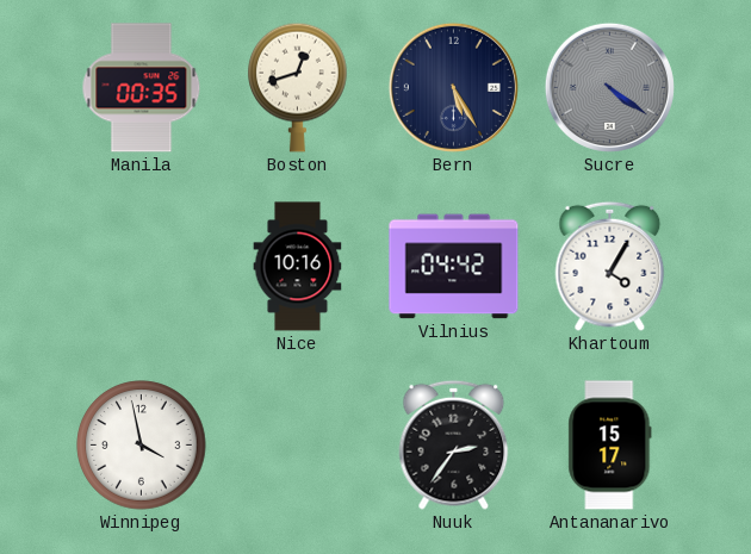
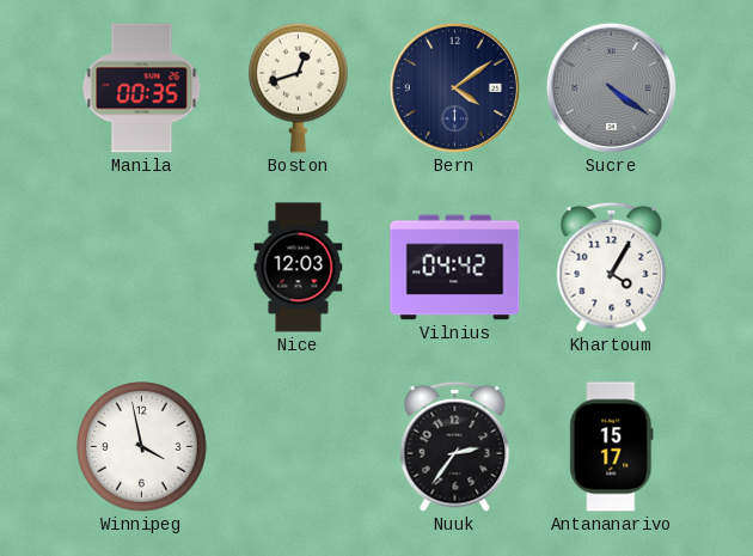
Bern: 5:25 -> 4:09
Nice: 10:16 -> 12:03
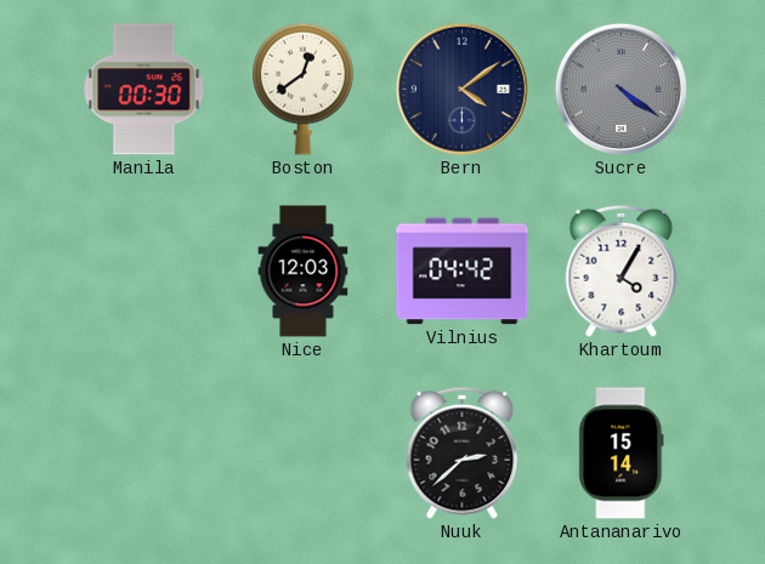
Manila: 00:35 -> 00:30
Boston: 12:42 -> 12:39
Winnipeg: 3:58 -> none
Nuuk: 2:36 -> 2:38
Antananarivo: 15:17 -> 15:14
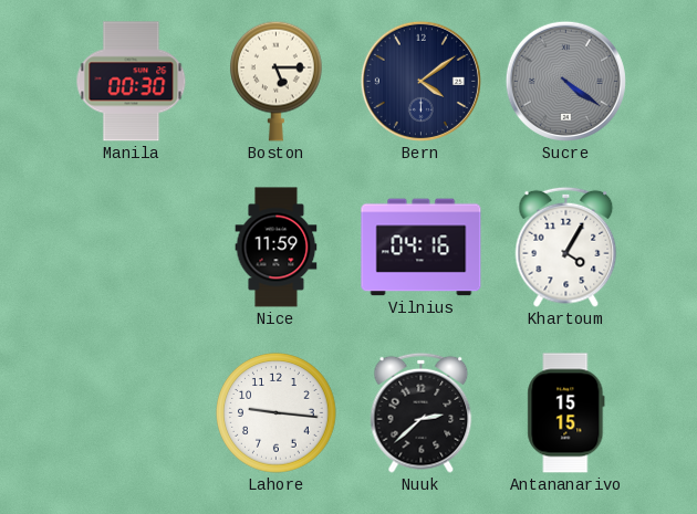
Boston: 12:39 -> 5:15
Nice: 12:03 -> 11:59
Vilnius: 04:42 -> 04:16
Lahore: none -> 9:16
Antananarivo: 15:14 -> 15:15
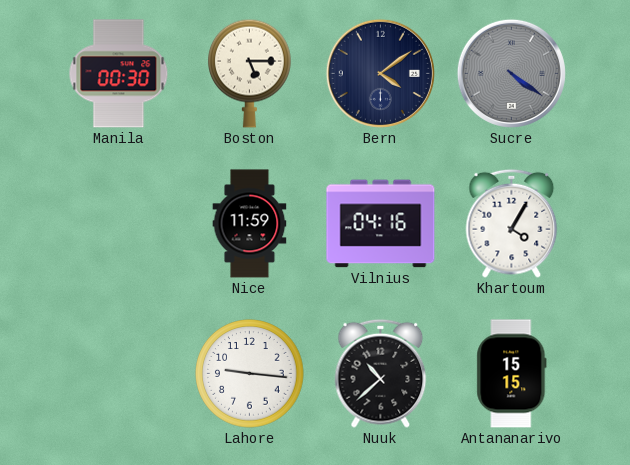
Nuuk: 2:38 -> 10:38
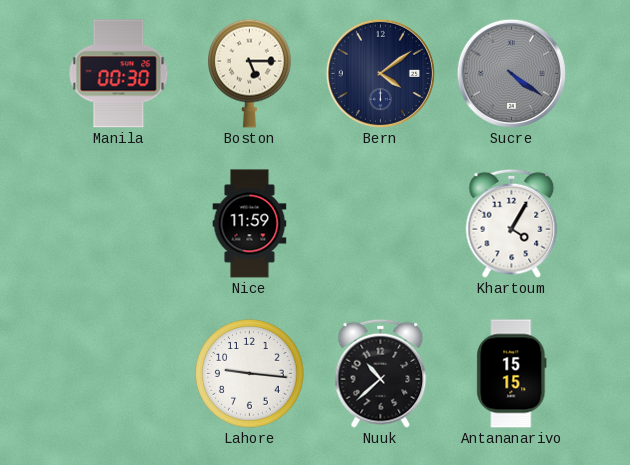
Vilnius: 04:16 -> none
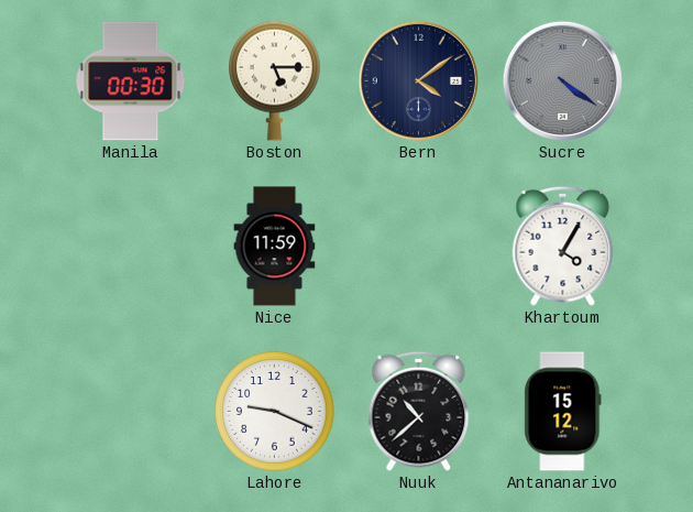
Lahore: 9:16 -> 9:19
Antananarivo: 15:15 -> 15:12
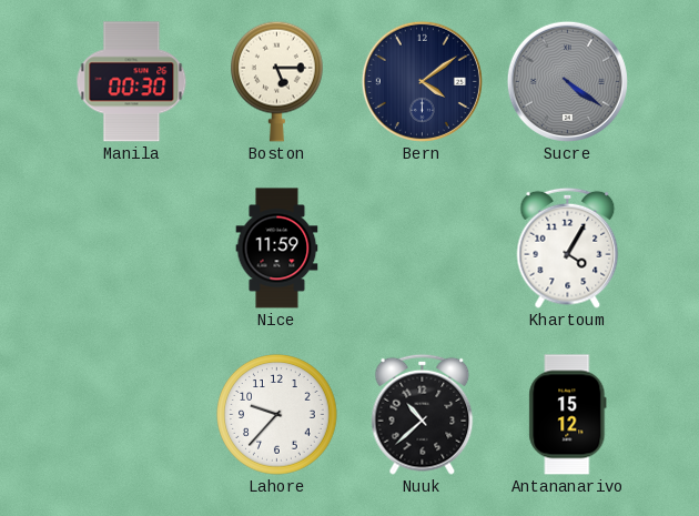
Lahore: 9:19 -> 9:37
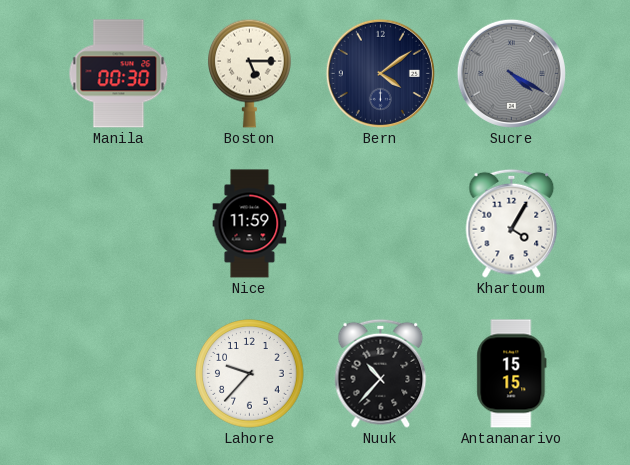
Sucre: 4:21 -> 4:20
Nuuk: 10:38 -> 10:37
Antananarivo: 15:12 -> 15:15
